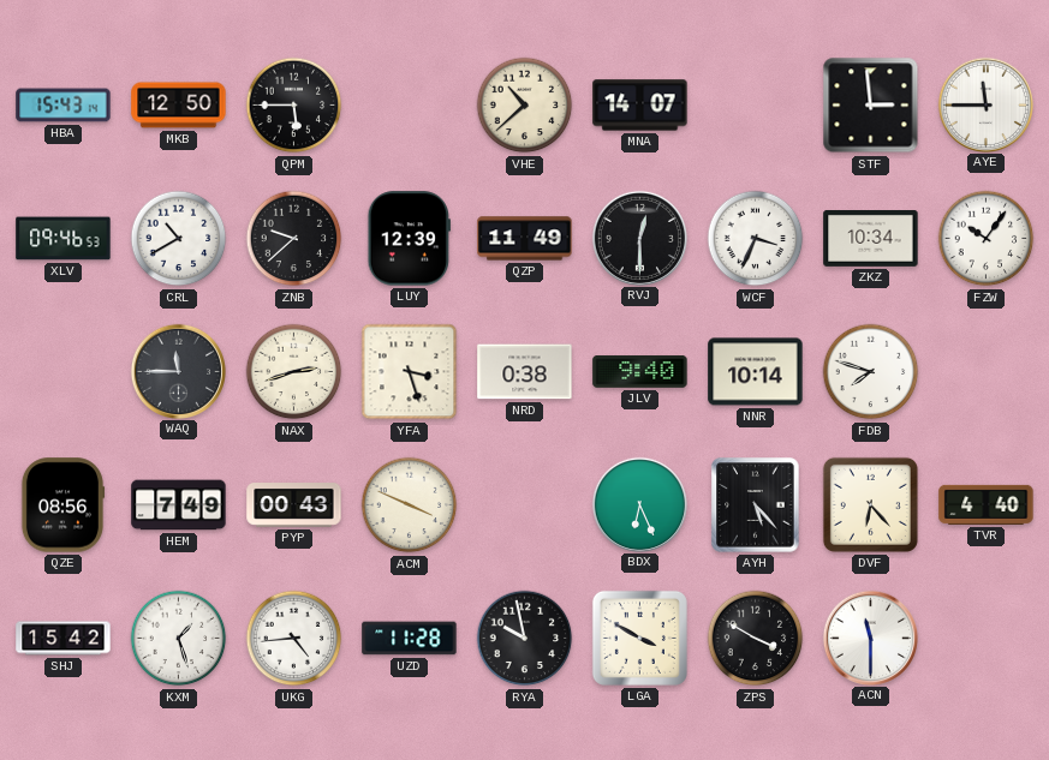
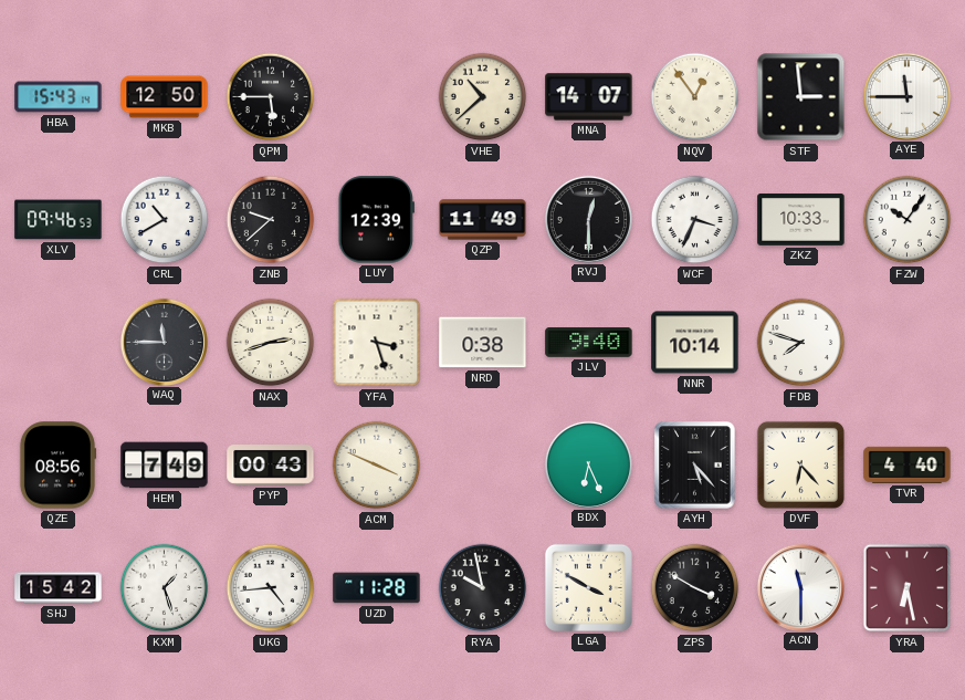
NQV: none -> 12:54
ZKZ: 10:34 -> 10:33
YRA: none -> 6:28
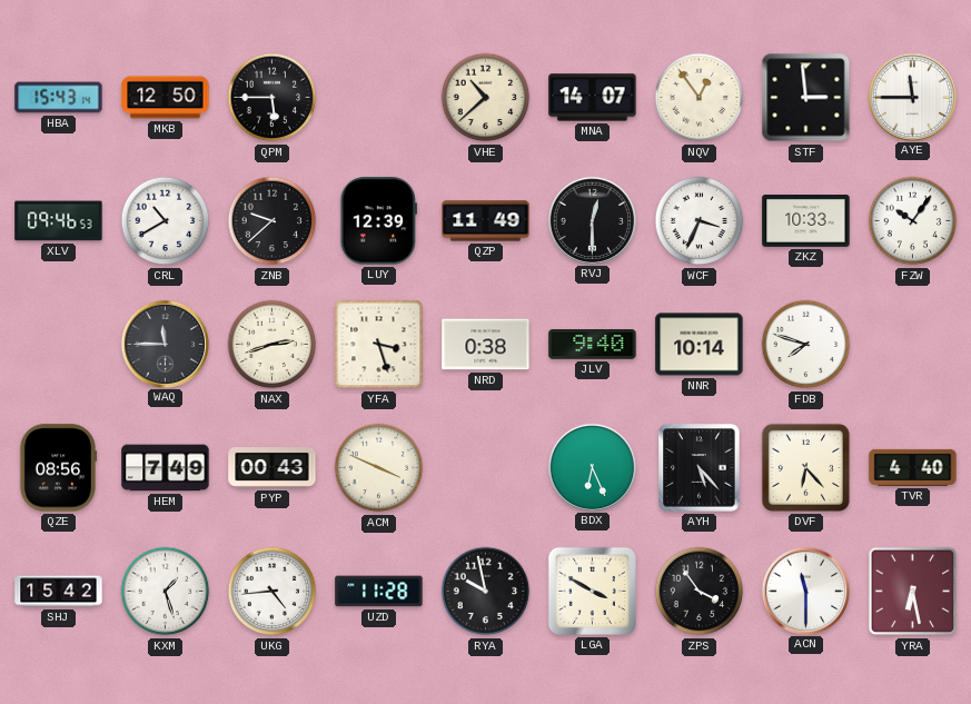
ZPS: 3:50 -> 3:54
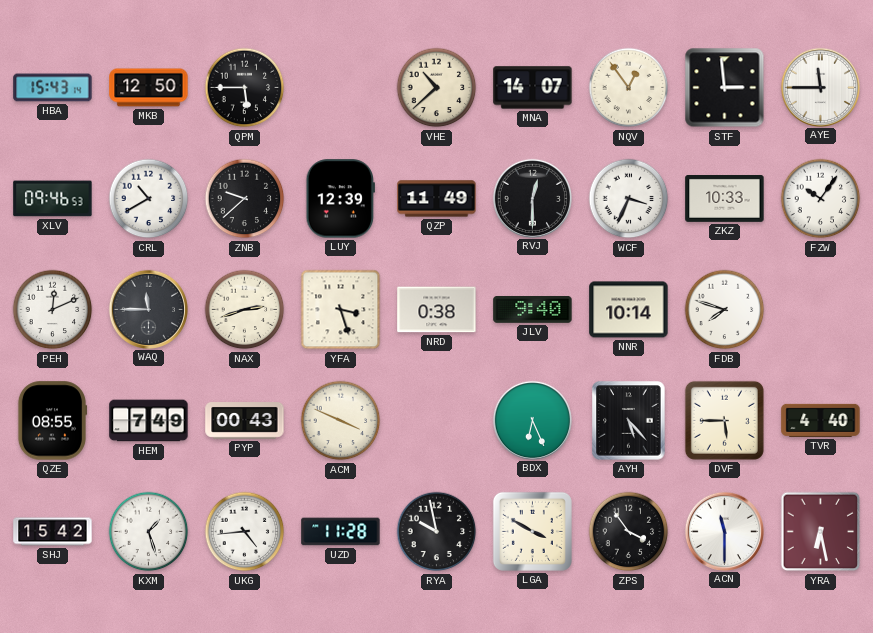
PEH: none -> 12:11
QZE: 08:56 -> 08:55
DVF: 6:23 -> 5:45
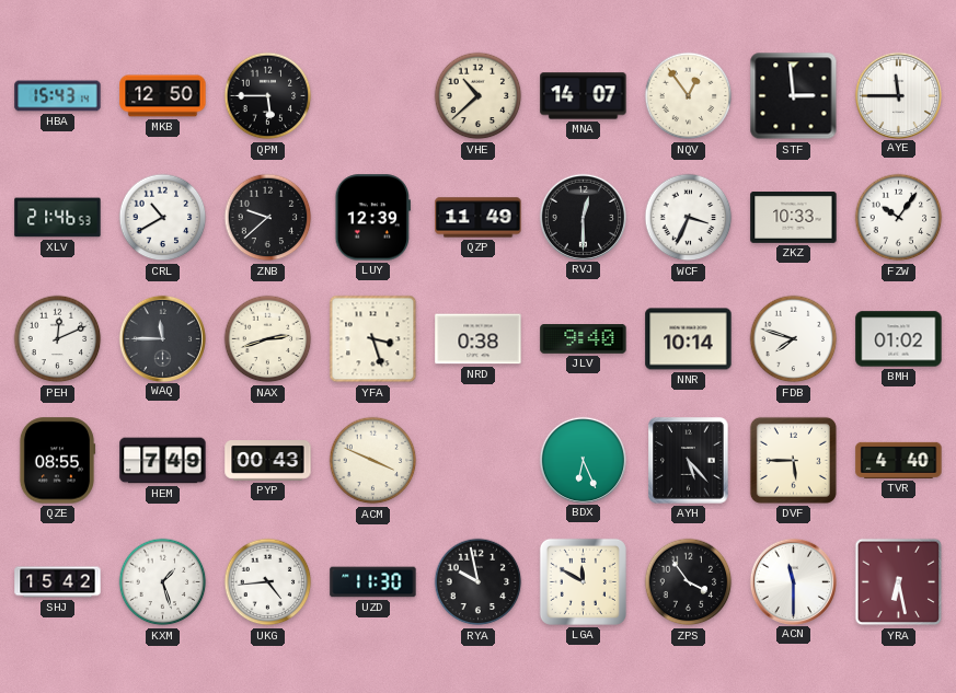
XLV: 09:46 -> 21:46
BMH: none -> 01:02
UZD: 11:28 -> 11:30
LGA: 3:50 -> 11:50
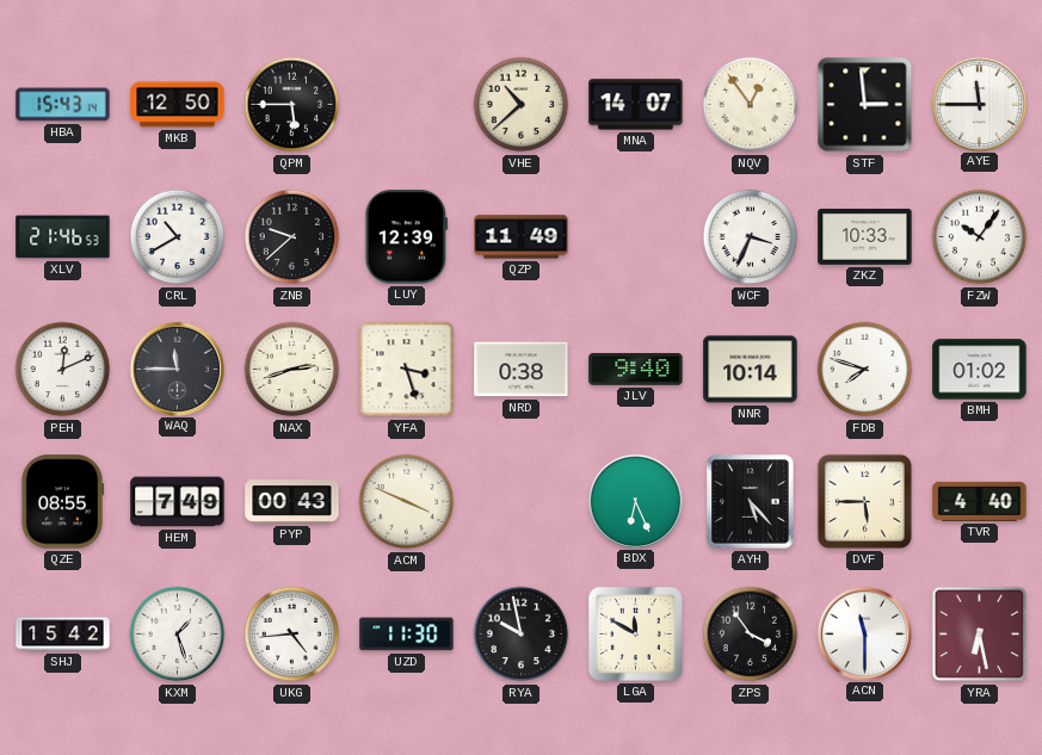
RVJ: 12:30 -> none
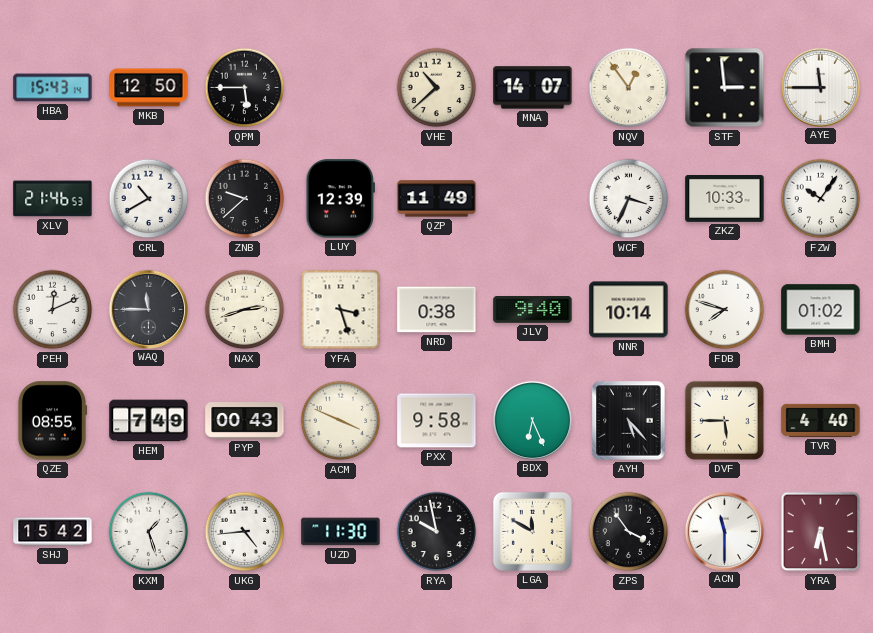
PXX: none -> 9:58
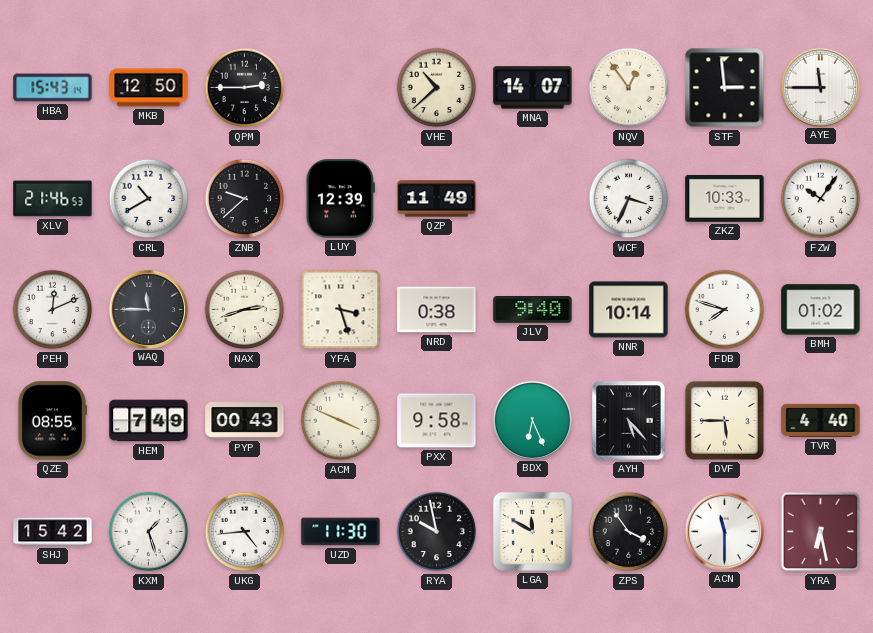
QPM: 5:45 -> 2:45
